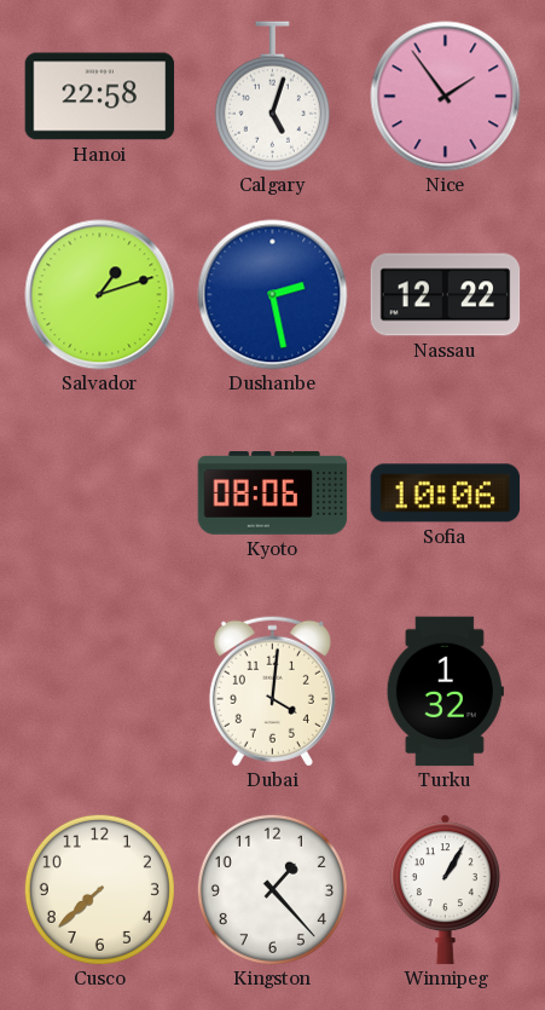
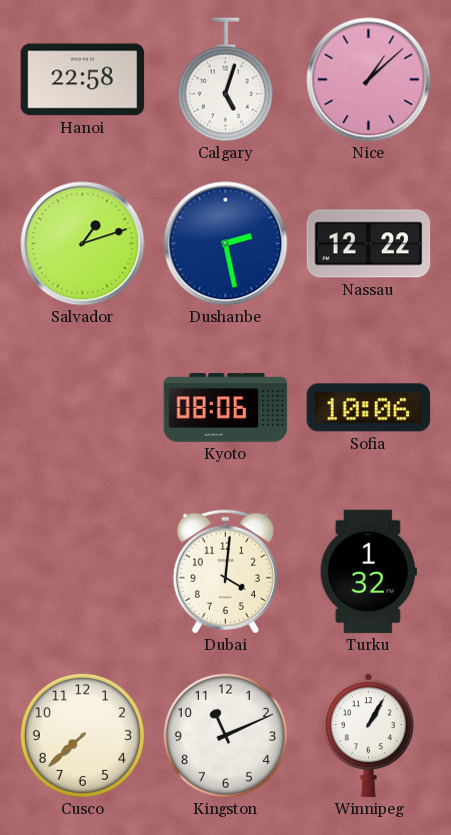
Nice: 1:54 -> 1:08
Kingston: 1:23 -> 11:11
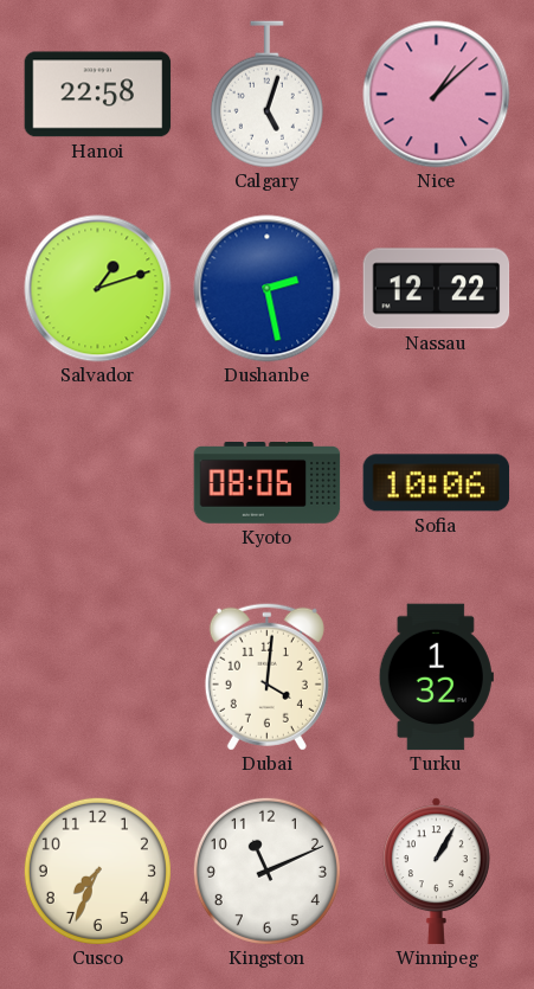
Cusco: 7:38 -> 7:34
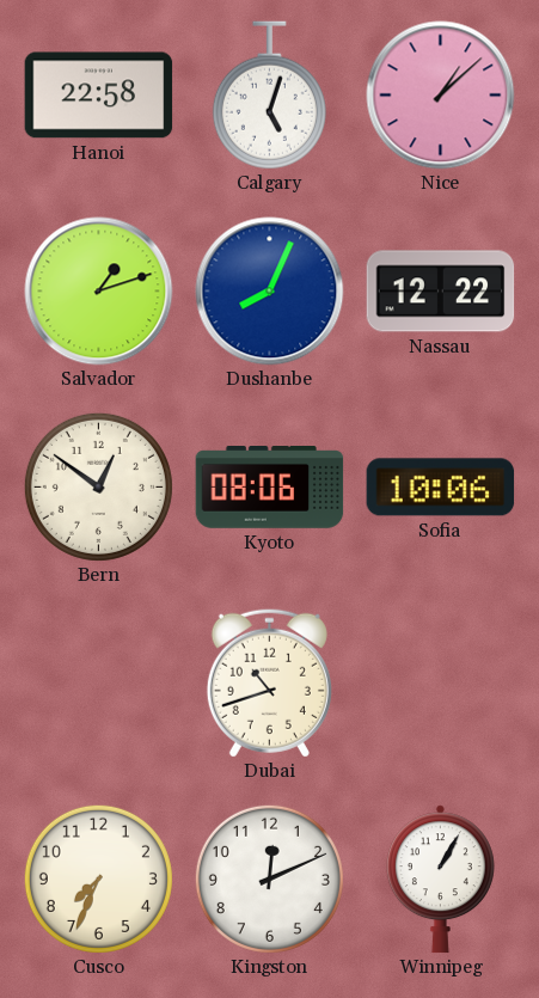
Dushanbe: 2:28 -> 8:04
Bern: none -> 12:51
Dubai: 4:01 -> 10:42
Turku: 1:32 -> none
Kingston: 11:11 -> 12:11
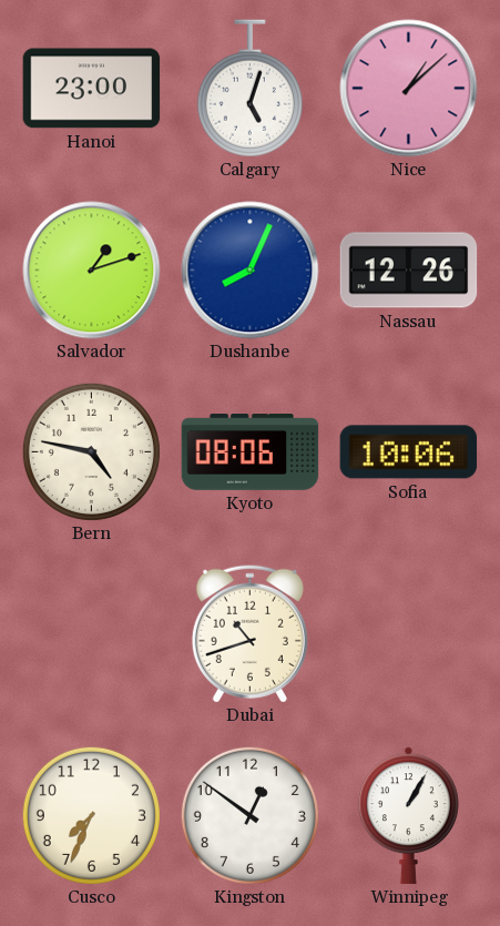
Hanoi: 22:58 -> 23:00
Nassau: 12:22 -> 12:26
Bern: 12:51 -> 4:47
Kingston: 12:11 -> 12:51
